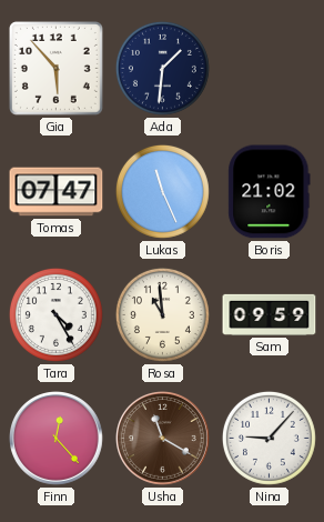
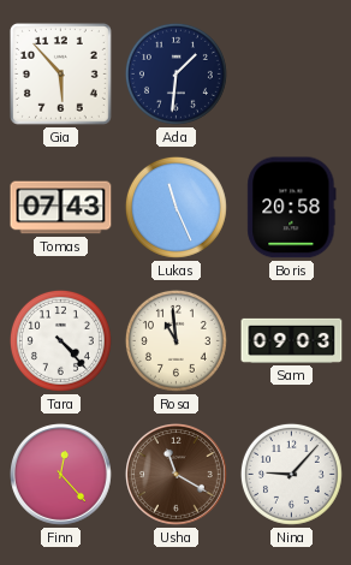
Tomas: 07:47 -> 07:43
Boris: 21:02 -> 20:58
Tara: 4:25 -> 4:23
Sam: 09:59 -> 09:03
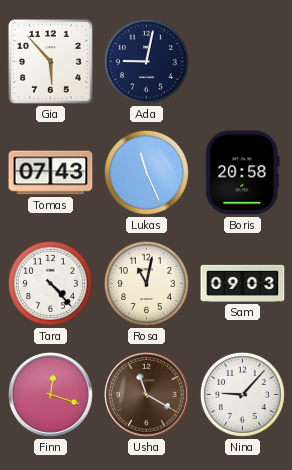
Ada: 1:31 -> 9:02
Rosa: 10:59 -> 11:02
Finn: 12:23 -> 12:18
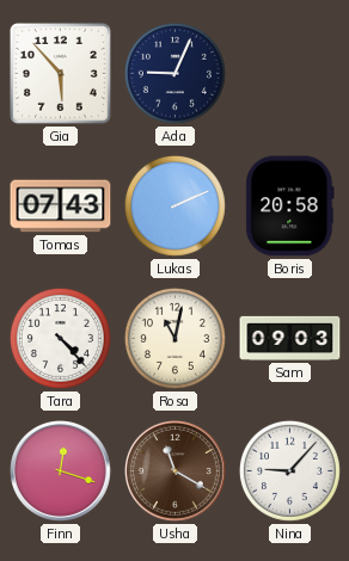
Ada: 9:02 -> 9:04
Lukas: 11:26 -> 2:11
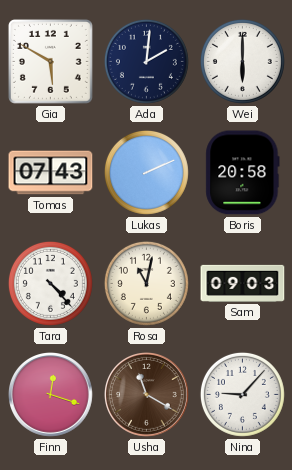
Gia: 5:53 -> 5:50
Ada: 9:04 -> 2:01
Wei: none -> 6:00
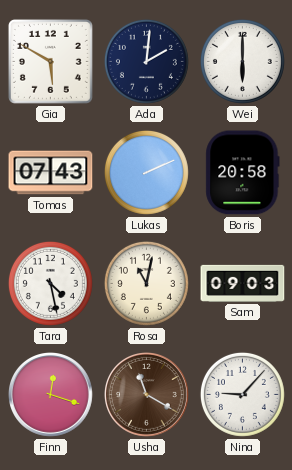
Tara: 4:23 -> 4:28
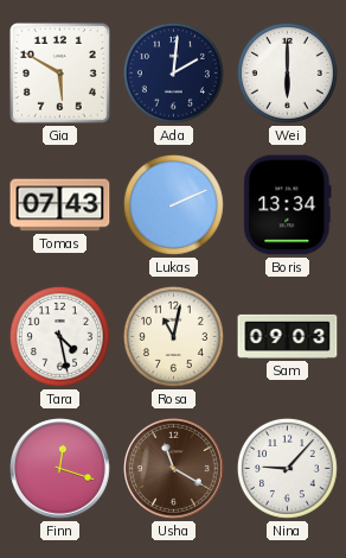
Boris: 20:58 -> 13:34
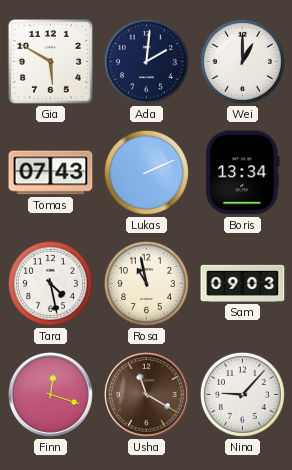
Wei: 6:00 -> 1:00
Rosa: 11:02 -> 10:58
